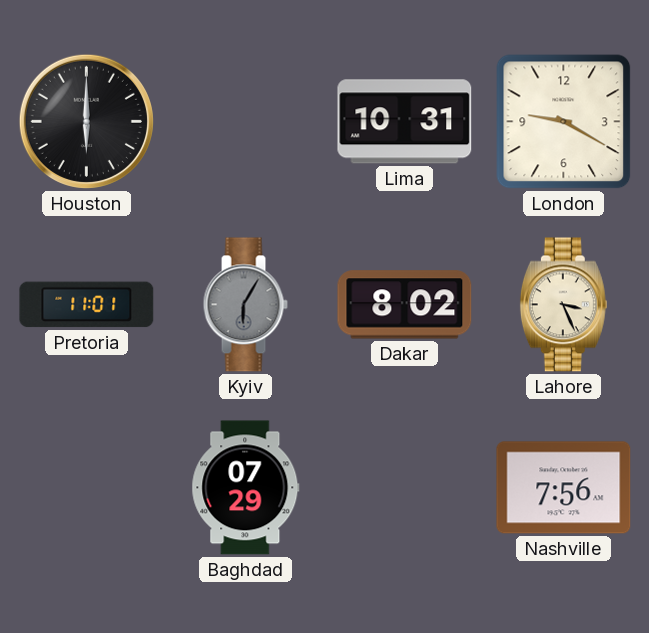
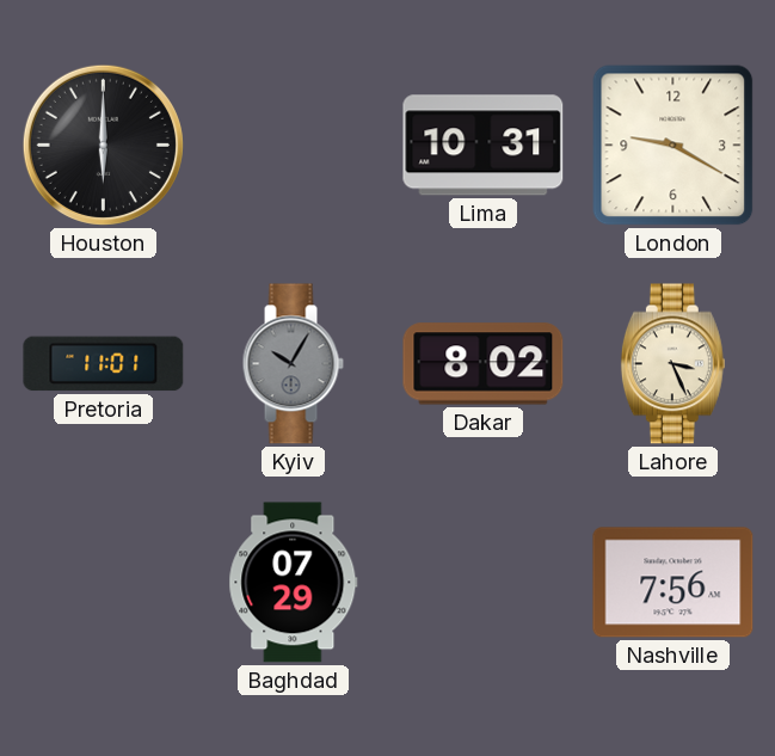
Kyiv: 6:05 -> 10:05
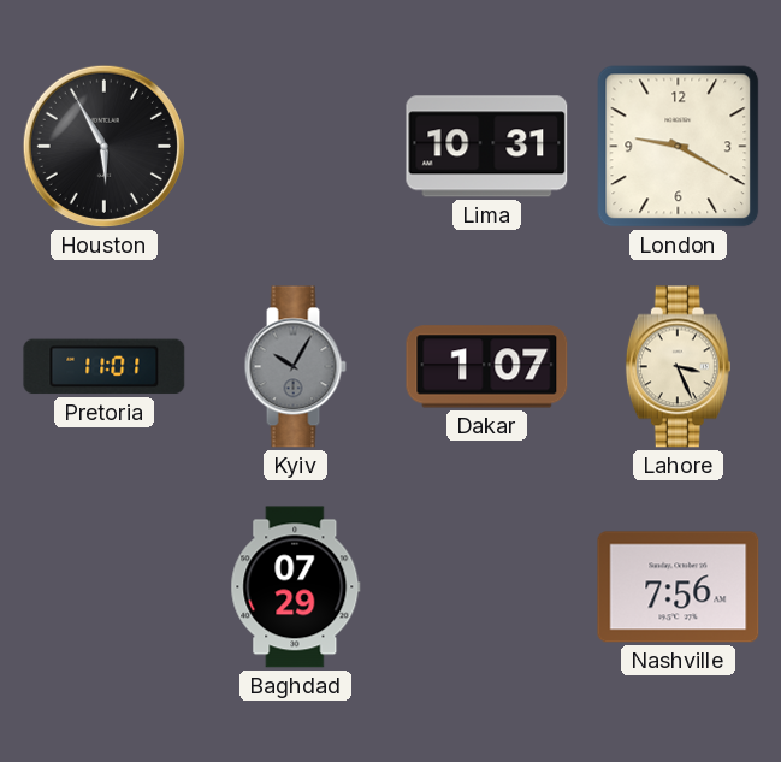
Houston: 6:00 -> 5:55
Dakar: 8:02 -> 1:07
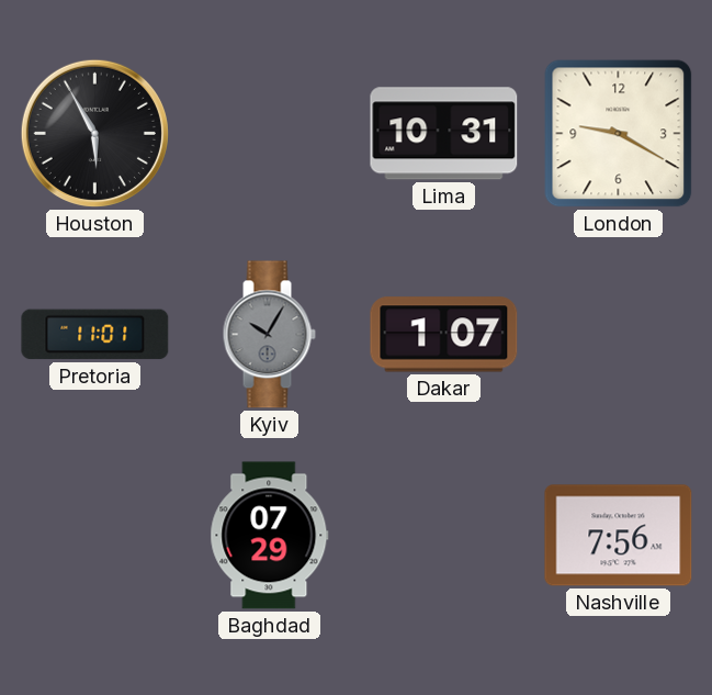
Lahore: 3:26 -> none
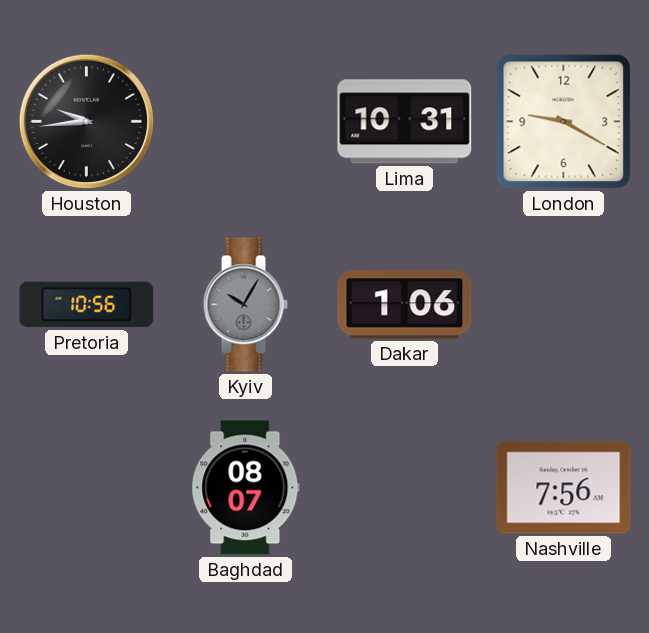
Houston: 5:55 -> 9:44
Pretoria: 11:01 -> 10:56
Dakar: 1:07 -> 1:06
Baghdad: 07:29 -> 08:07
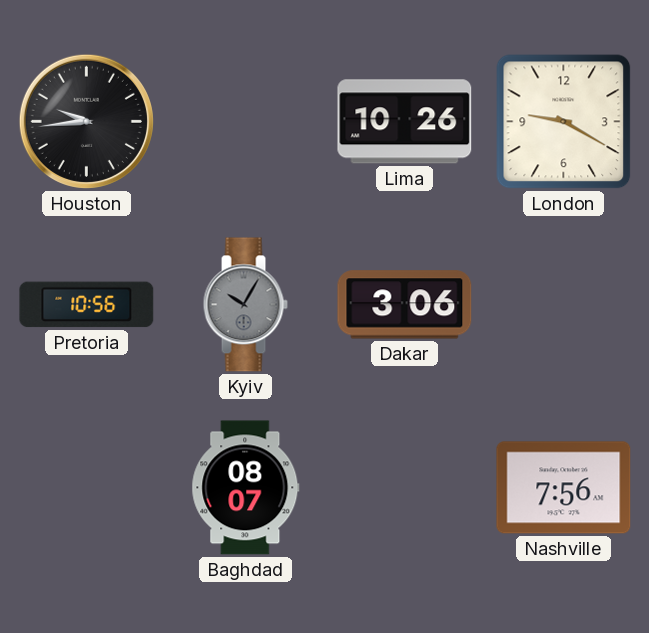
Lima: 10:31 -> 10:26
Dakar: 1:06 -> 3:06
